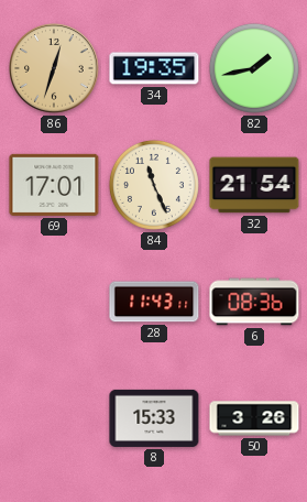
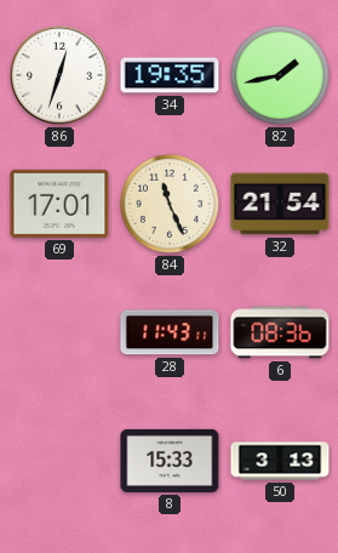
86 dial: champagne -> white
50: 3:26 -> 3:13
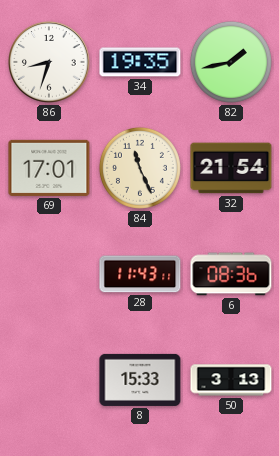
86: 12:33 -> 8:33
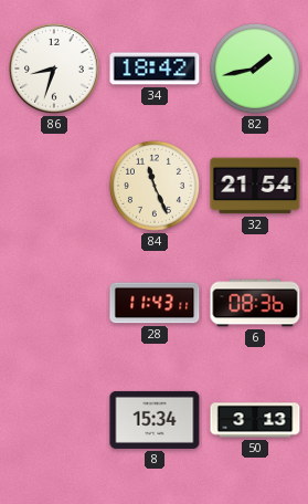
34: 19:35 -> 18:42
69: 17:01 -> none
8: 15:33 -> 15:34
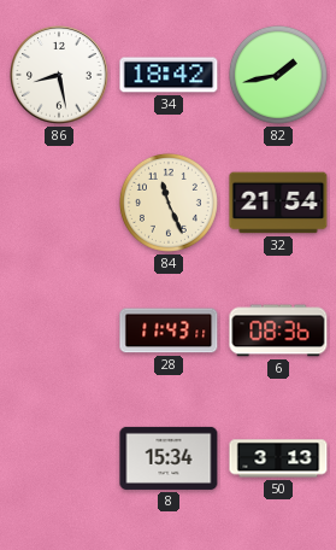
86: 8:33 -> 8:28
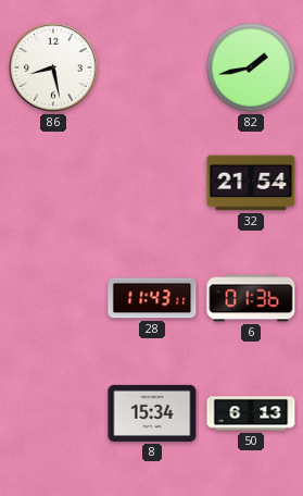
34: 18:42 -> none
84: 11:26 -> none
6: 08:36 -> 01:36
50: 3:13 -> 6:13
